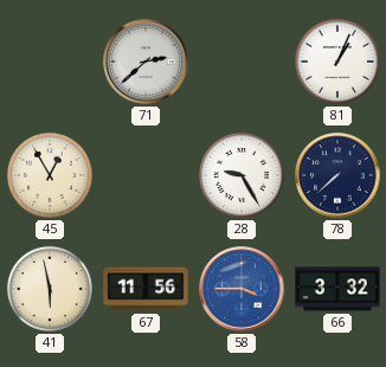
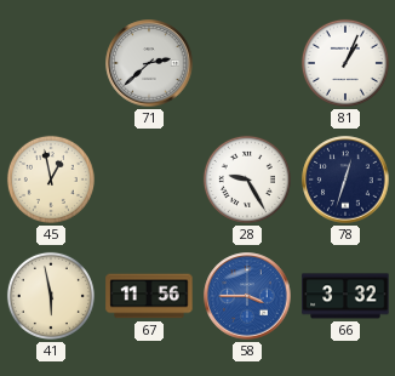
45: 12:55 -> 12:58
78: 7:38 -> 12:33
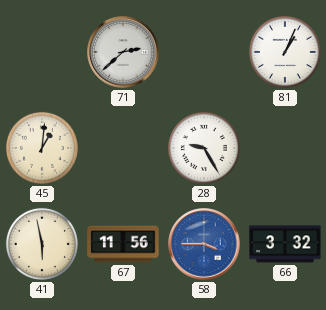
45: 12:58 -> 1:01
78: 12:33 -> none
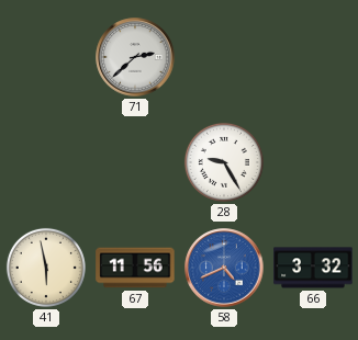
81: 1:04 -> none
45: 1:01 -> none
58: 3:45 -> 4:41
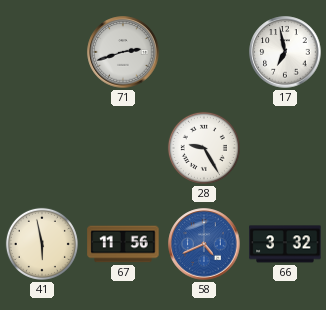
71: 2:38 -> 2:42
17: none -> 6:58
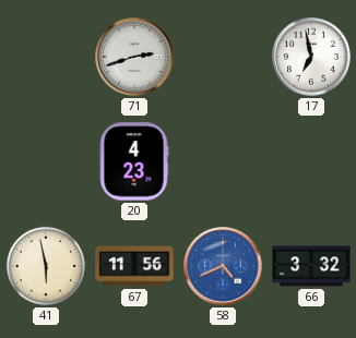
20: none -> 4:23
28: 9:25 -> none
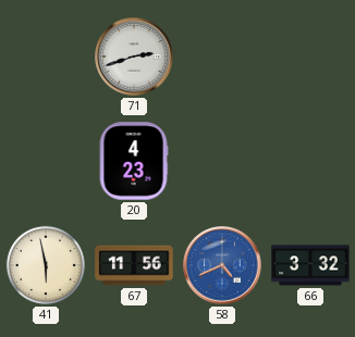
17: 6:58 -> none
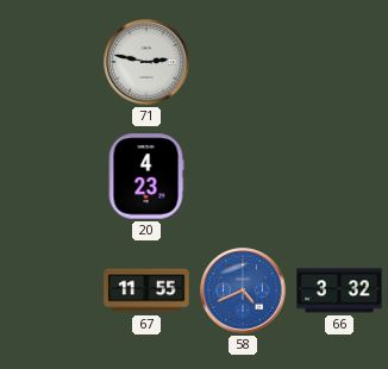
71: 2:42 -> 2:47
41: 5:58 -> none
67: 11:56 -> 11:55
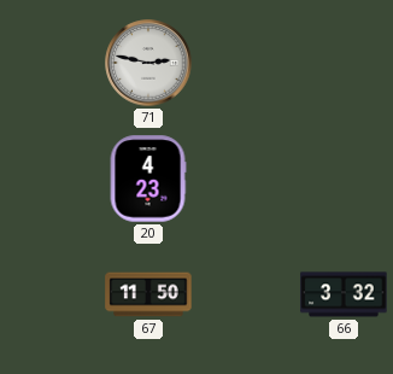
67: 11:55 -> 11:50
58: 4:41 -> none
